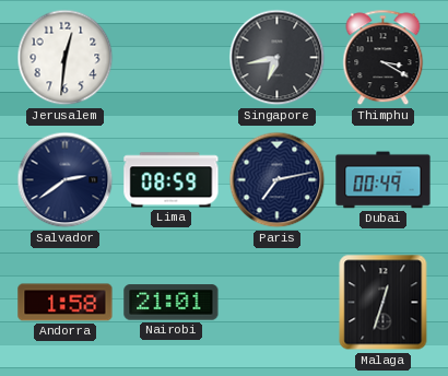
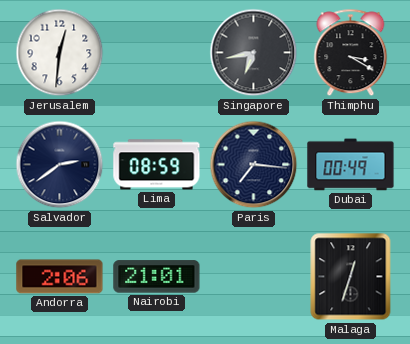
Paris: 7:13 -> 7:16
Andorra: 1:58 -> 2:06
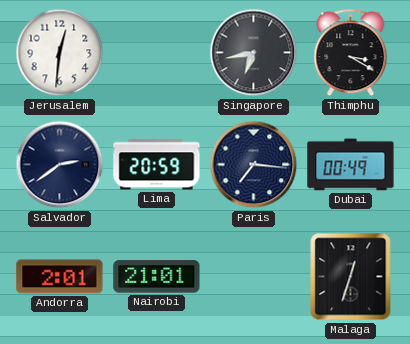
Lima: 08:59 -> 20:59
Andorra: 2:06 -> 2:01
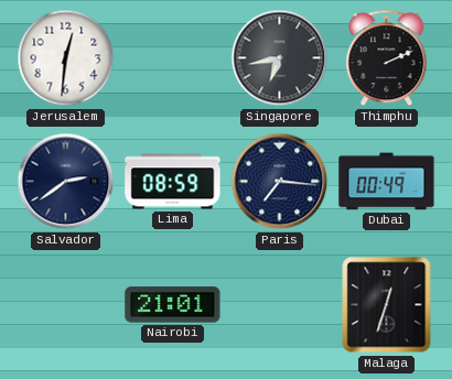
Thimphu: 3:20 -> 2:11
Lima: 20:59 -> 08:59
Andorra: 2:01 -> none
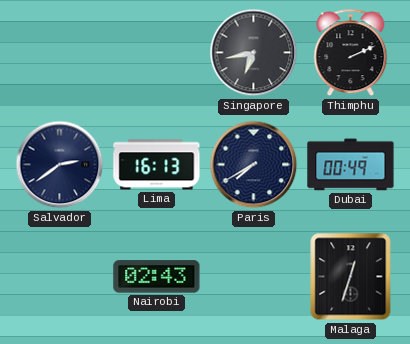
Jerusalem: 12:31 -> none
Lima: 08:59 -> 16:13
Paris: 7:16 -> 7:40
Nairobi: 21:01 -> 02:43
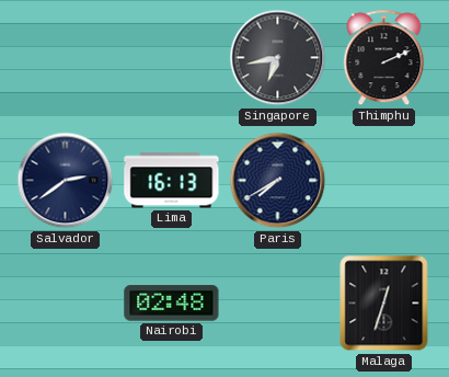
Dubai: 00:49 -> none
Nairobi: 02:43 -> 02:48
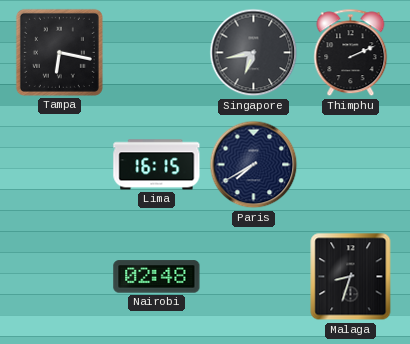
Tampa: none -> 6:17
Salvador: 2:39 -> none
Lima: 16:13 -> 16:15
Malaga: 12:33 -> 8:33
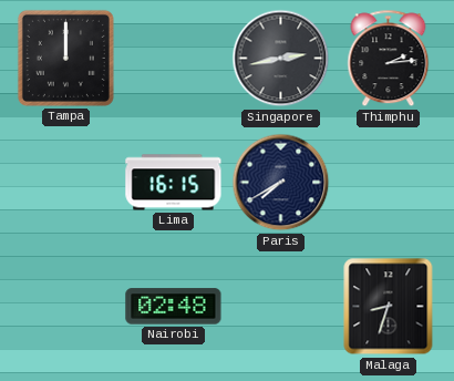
Tampa: 6:17 -> 12:00
Singapore: 6:43 -> 2:43
Thimphu: 2:11 -> 2:14
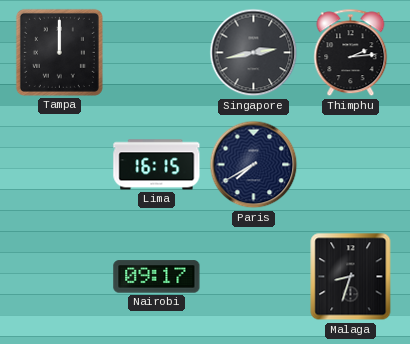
Nairobi: 02:48 -> 09:17
